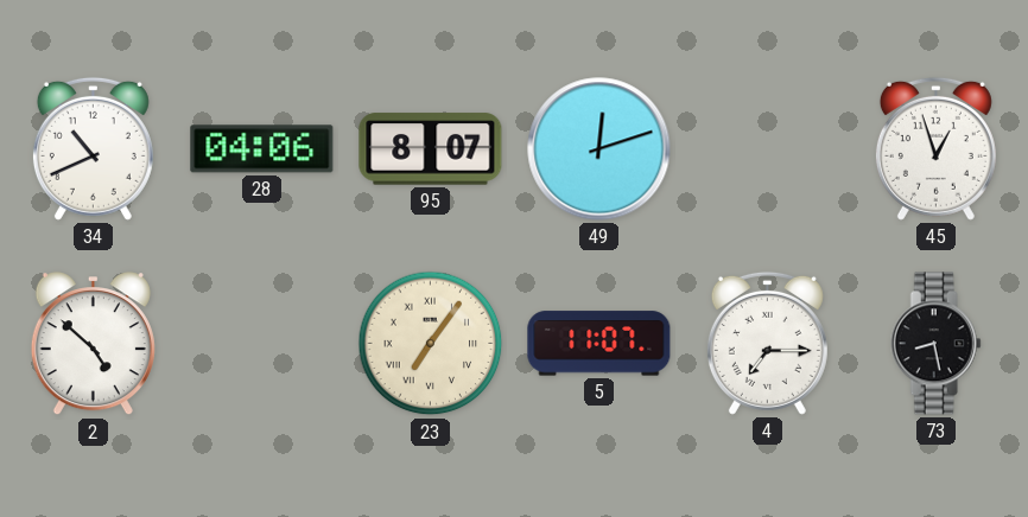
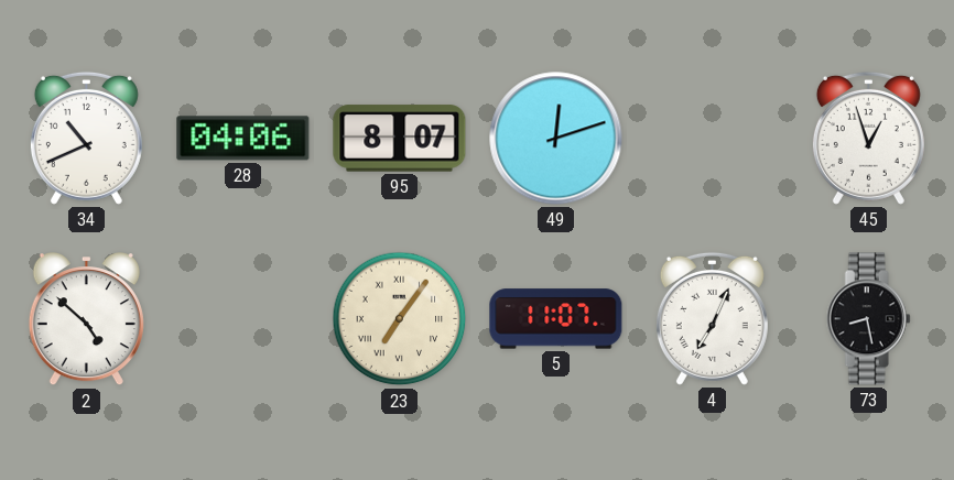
4: 7:15 -> 7:04
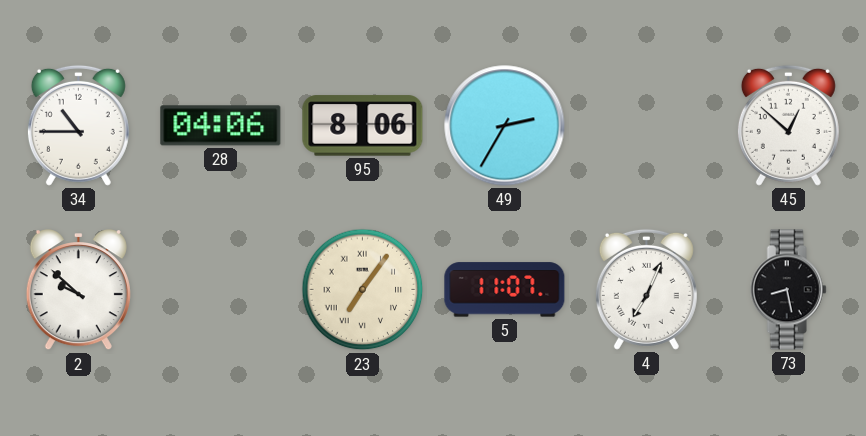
34: 10:41 -> 10:45
95: 8:07 -> 8:06
49: 12:12 -> 2:35
45: 12:57 -> 12:52
2: 4:52 -> 9:52
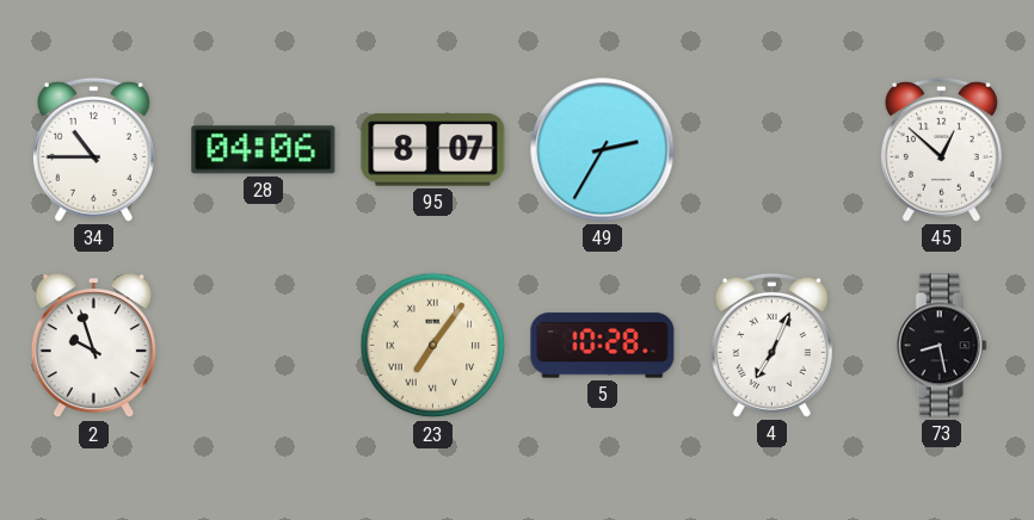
95: 8:06 -> 8:07
2: 9:52 -> 9:57
5: 11:07 -> 10:28
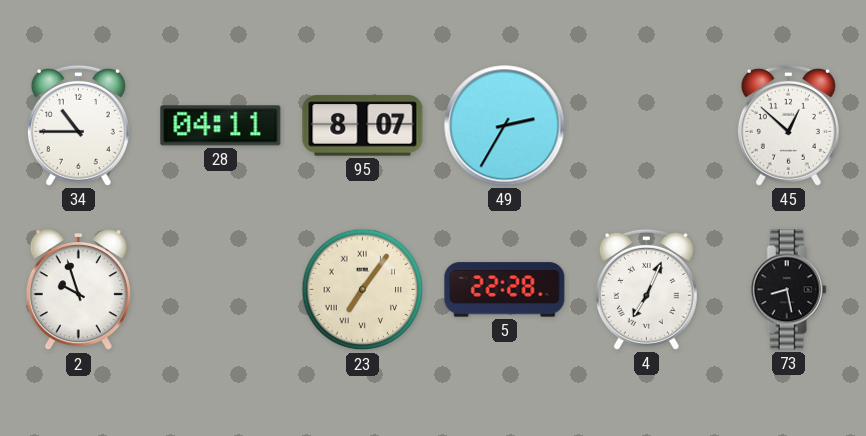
28: 04:06 -> 04:11
5: 10:28 -> 22:28
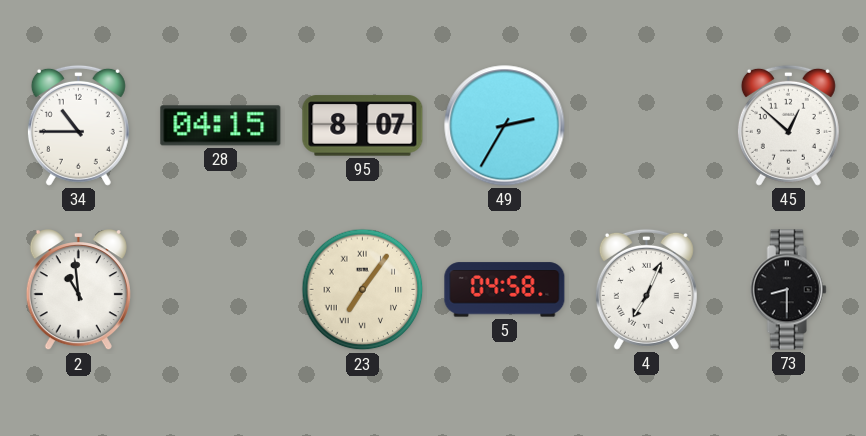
28: 04:11 -> 04:15
2: 9:57 -> 10:59
5: 22:28 -> 04:58
73: 8:28 -> 8:30
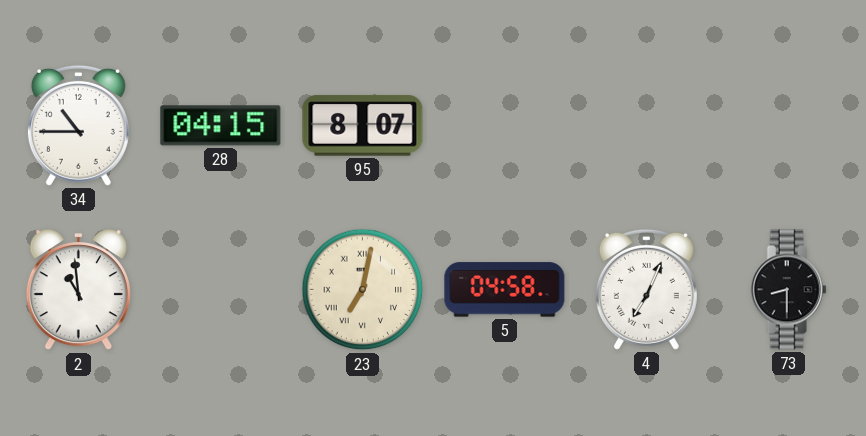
49: 2:35 -> none
45: 12:52 -> none
23: 7:06 -> 7:02
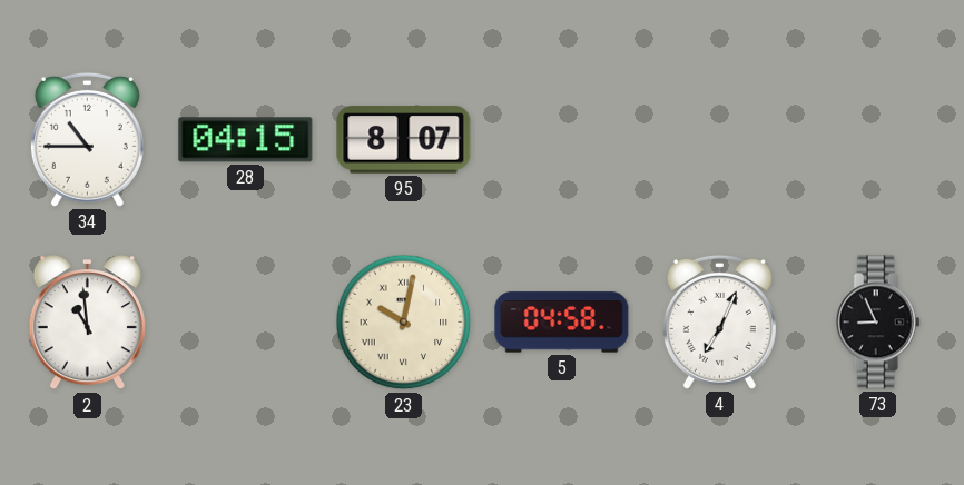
23: 7:02 -> 10:02
73: 8:30 -> 8:56
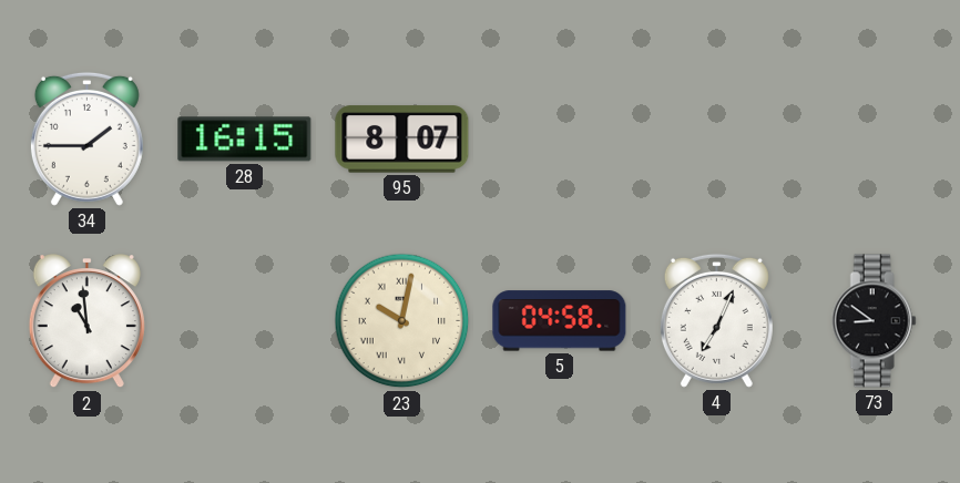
34: 10:45 -> 1:45
28: 04:15 -> 16:15
73: 8:56 -> 8:51
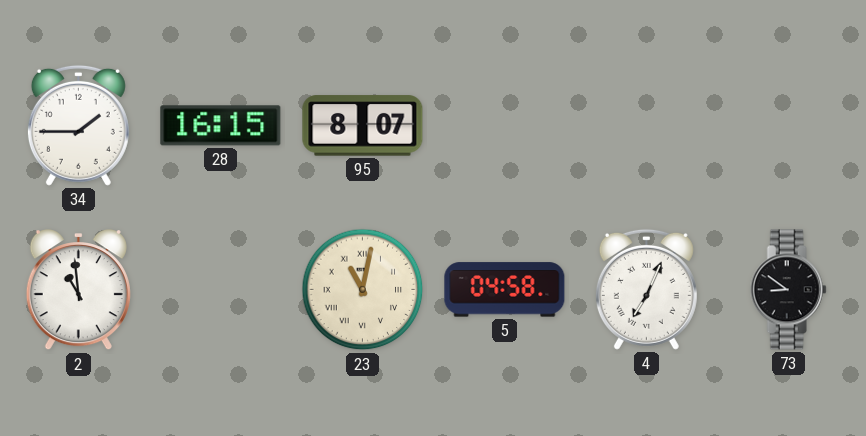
23: 10:02 -> 11:02
